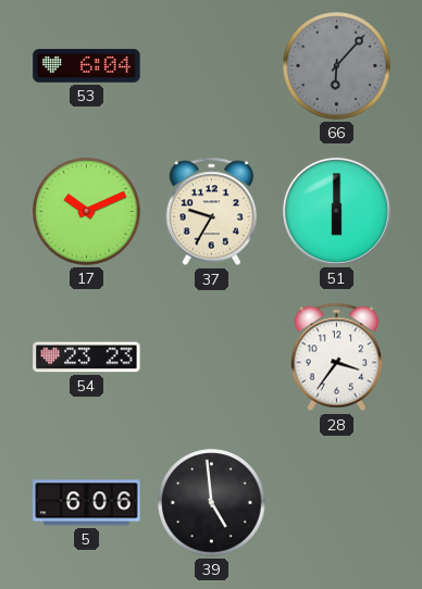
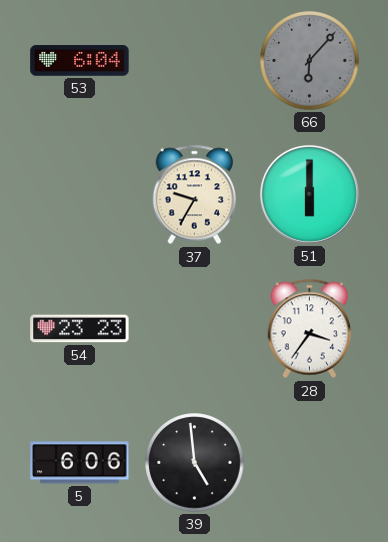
17: 10:11 -> none
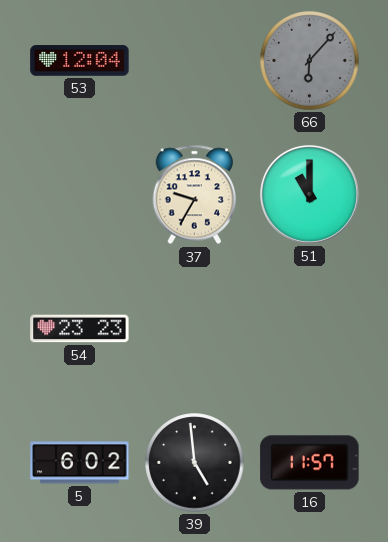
53: 6:04 -> 12:04
51: 6:00 -> 11:00
28: 3:36 -> none
5: 6:06 -> 6:02
16: none -> 11:57
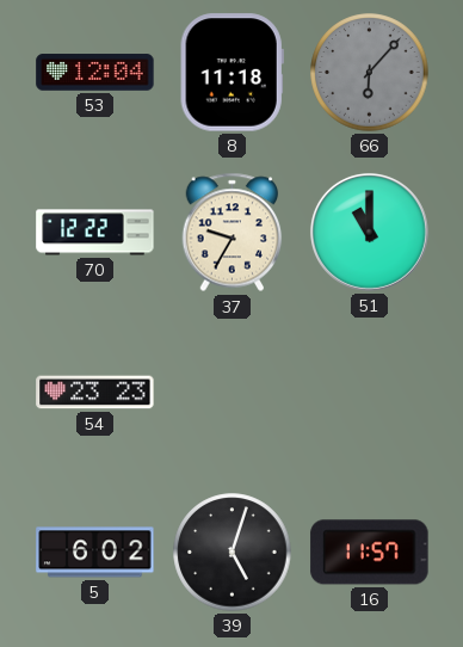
8: none -> 11:18
70: none -> 12:22
39: 4:59 -> 5:03
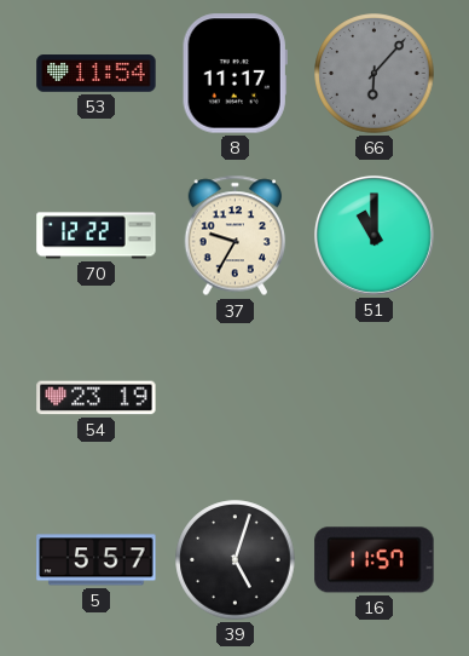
53: 12:04 -> 11:54
8: 11:18 -> 11:17
54: 23:23 -> 23:19
5: 6:02 -> 5:57
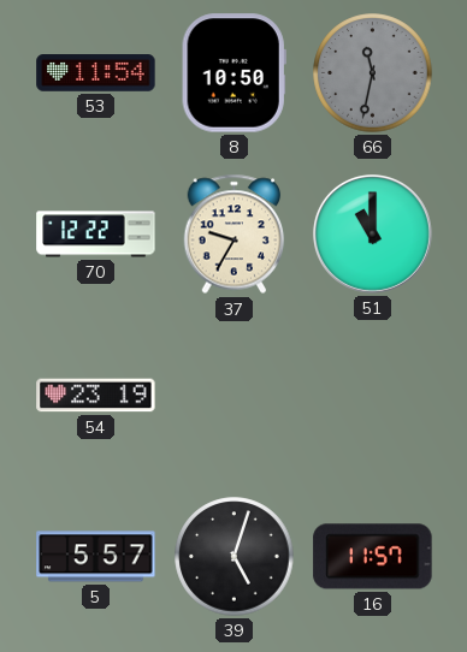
8: 11:17 -> 10:50
66: 6:07 -> 11:32
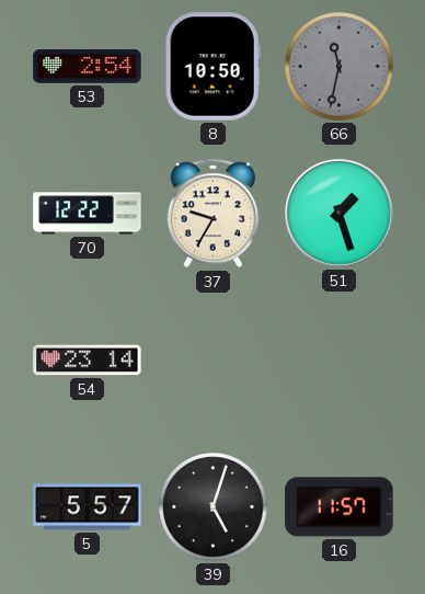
53: 11:54 -> 2:54
51: 11:00 -> 1:27
54: 23:19 -> 23:14
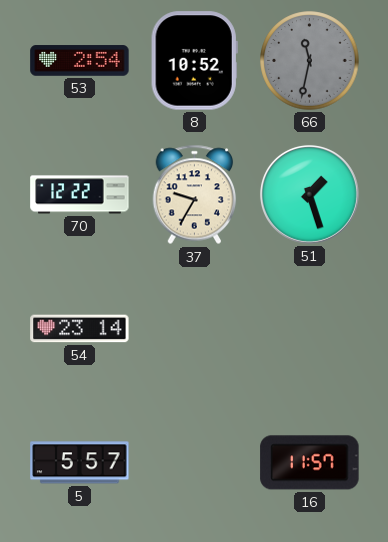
8: 10:50 -> 10:52
39: 5:03 -> none
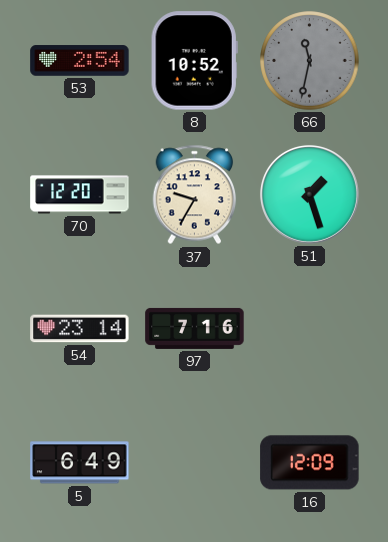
70: 12:22 -> 12:20
97: none -> 7:16
5: 5:57 -> 6:49
16: 11:57 -> 12:09
